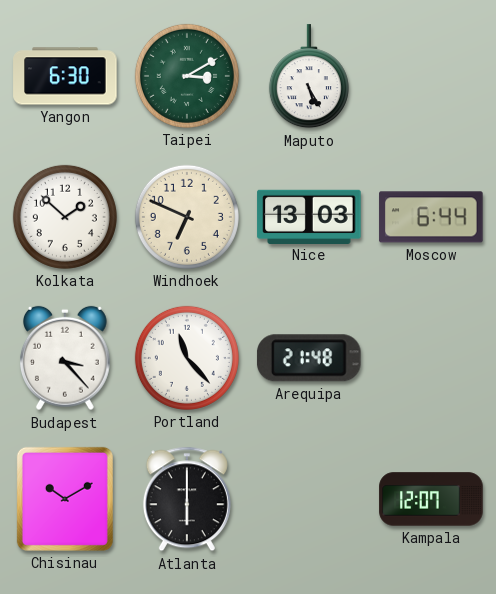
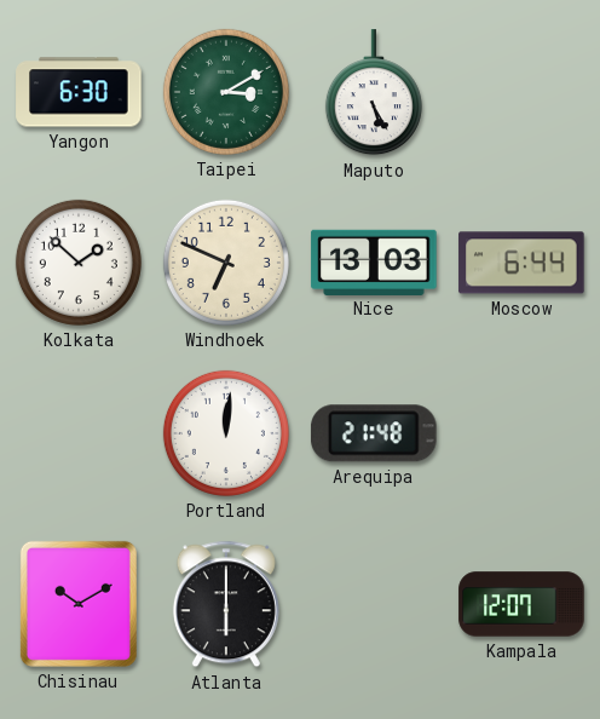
Budapest: 3:23 -> none
Portland: 11:23 -> 12:01
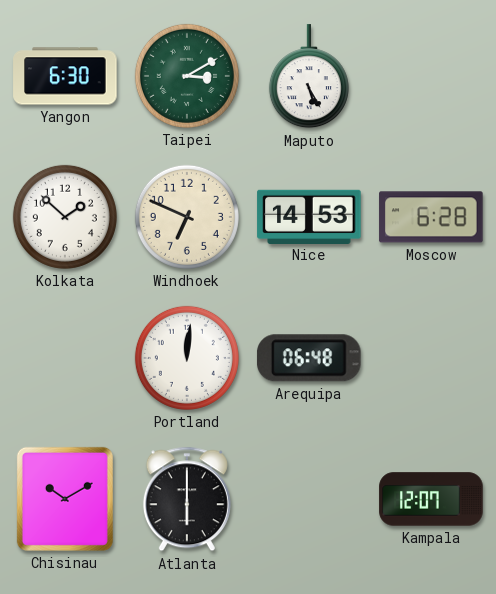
Nice: 13:03 -> 14:53
Moscow: 6:44 -> 6:28
Arequipa: 21:48 -> 06:48
